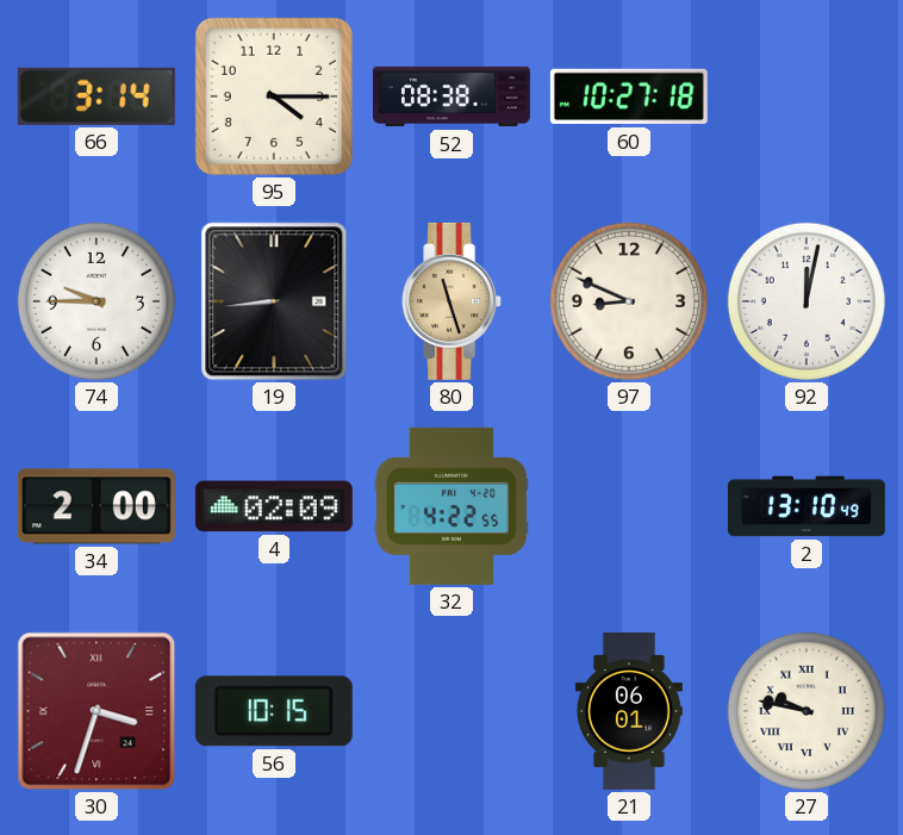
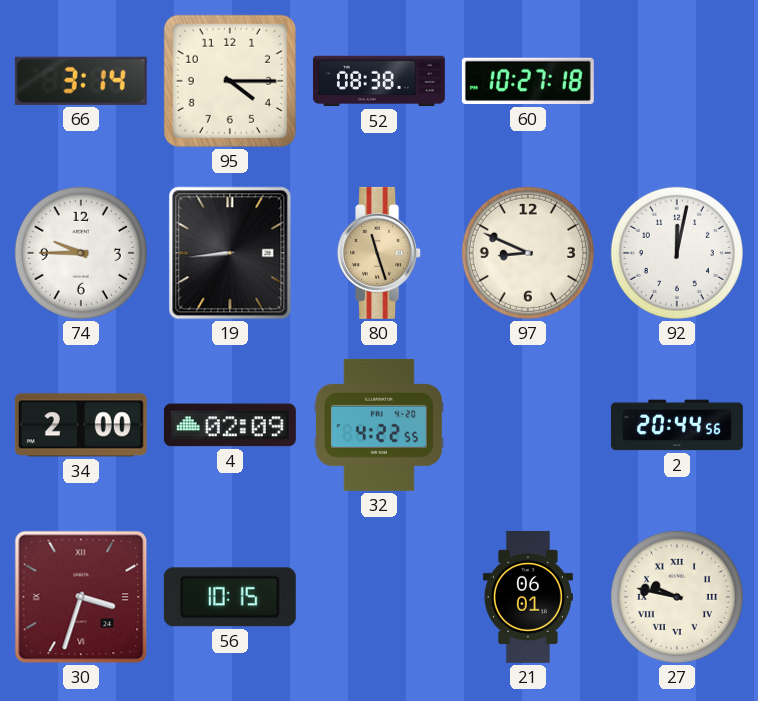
2: 13:10 -> 20:44
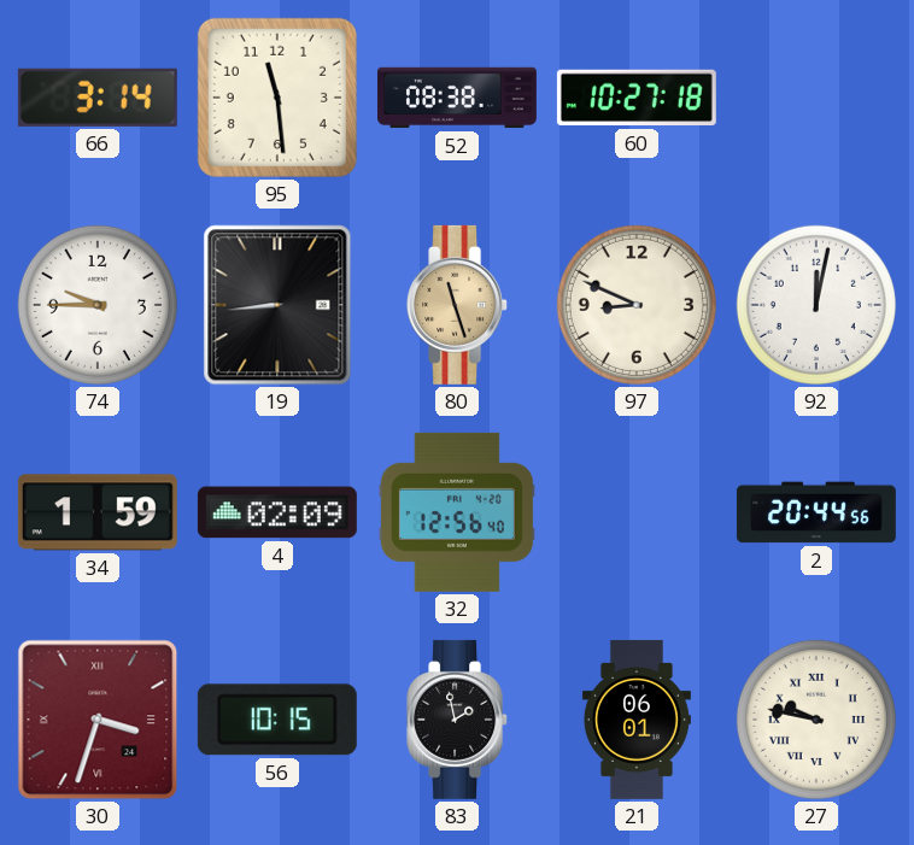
95: 4:15 -> 11:29
34: 2:00 -> 1:59
32: 4:22 -> 12:56
83: none -> 1:58
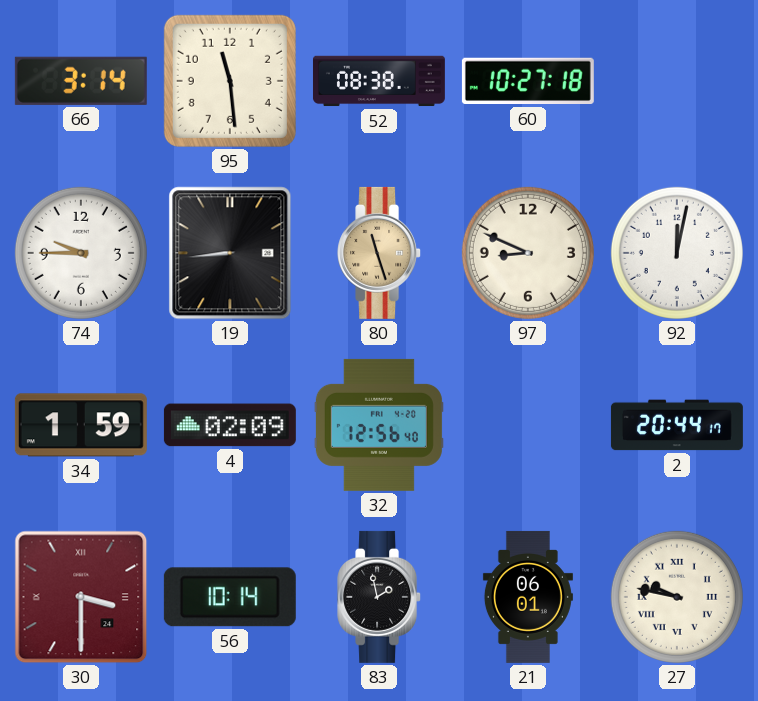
2: 20:44:56 -> 20:44:17
30: 3:33 -> 3:30
56: 10:15 -> 10:14
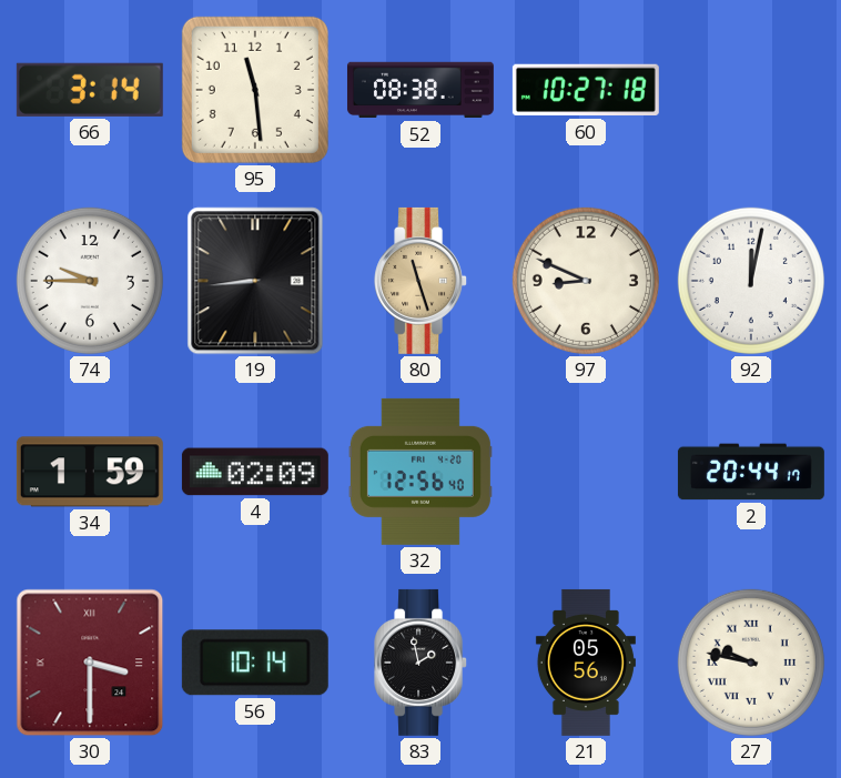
21: 06:01 -> 05:56
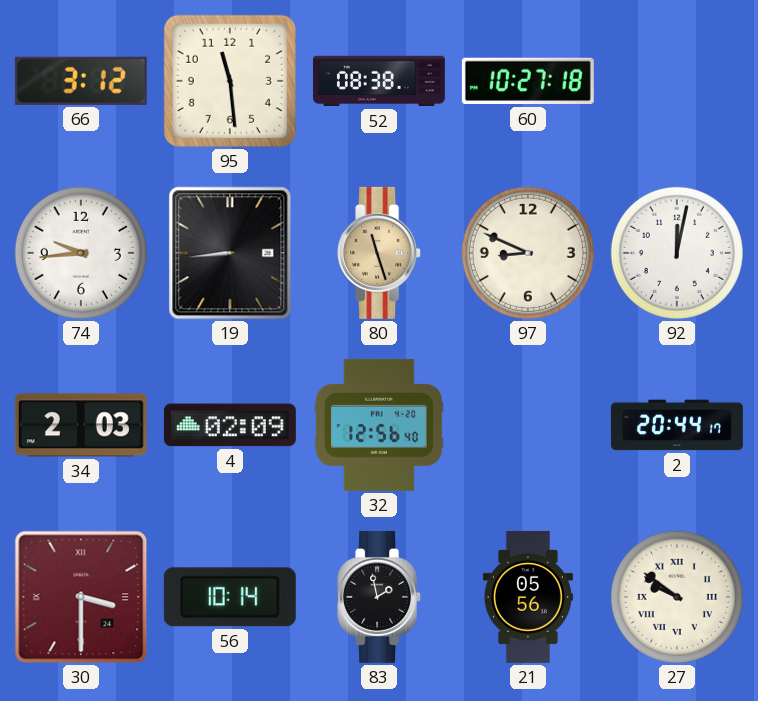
66: 3:14 -> 3:12
74: 9:45 -> 9:44
34: 1:59 -> 2:03
27: 9:47 -> 9:51
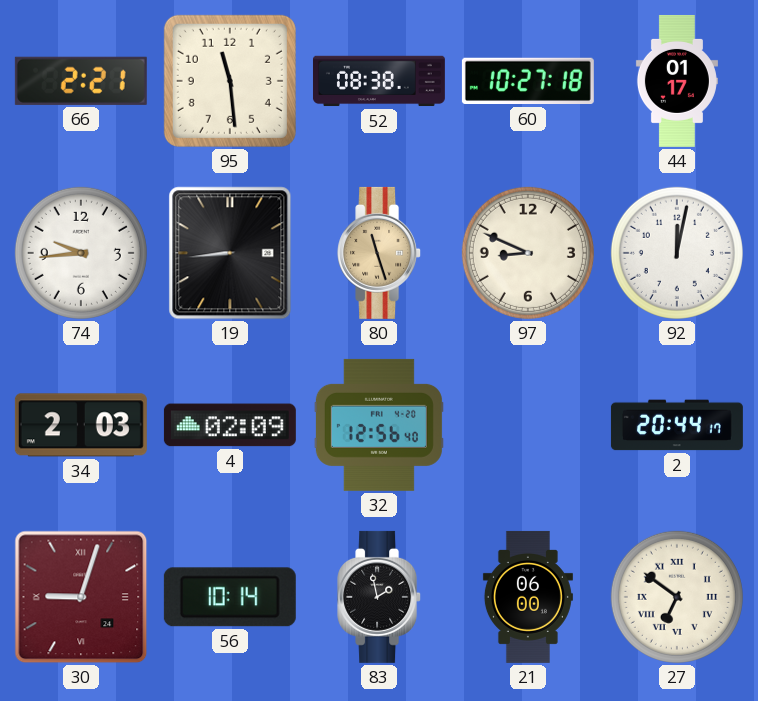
66: 3:12 -> 2:21
44: none -> 01:17
30: 3:30 -> 9:03
21: 05:56 -> 06:00
27: 9:51 -> 6:51
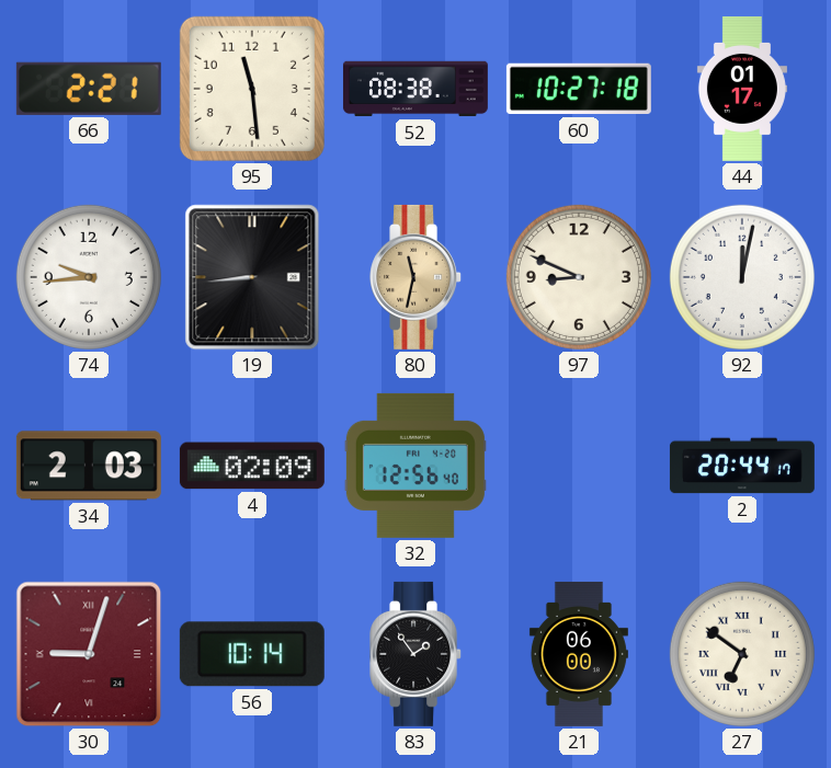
80: 11:27 -> 11:32
83: 1:58 -> 1:54
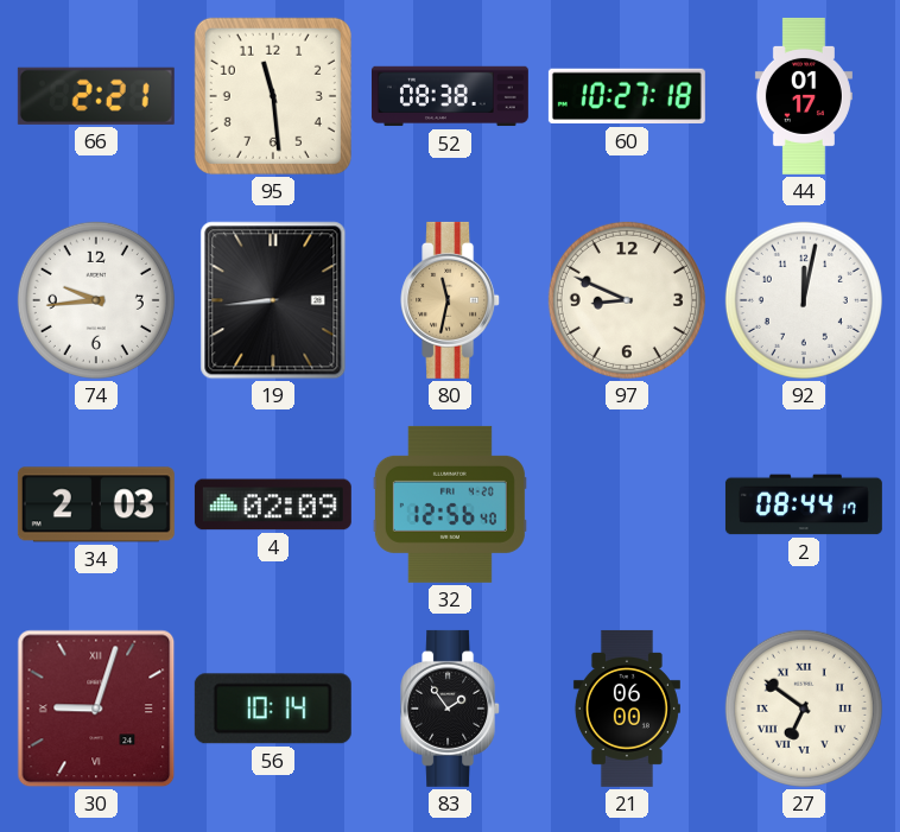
2: 20:44 -> 08:44
